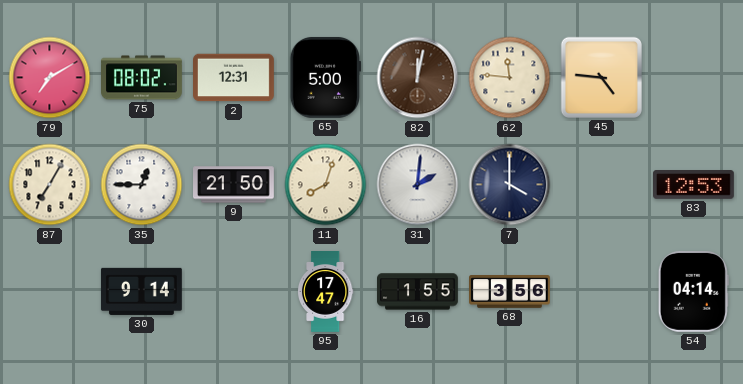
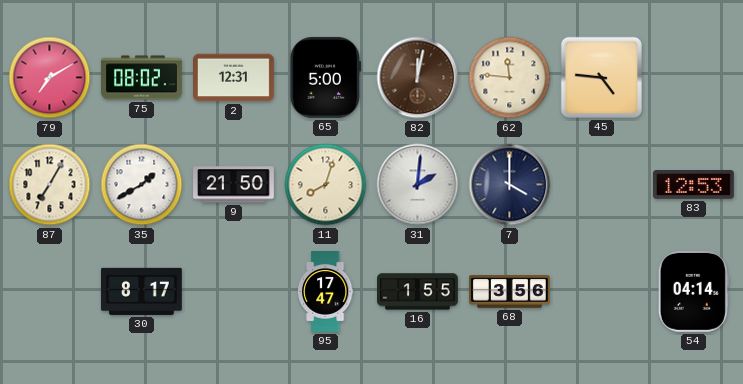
35: 12:45 -> 1:40
30: 9:14 -> 8:17
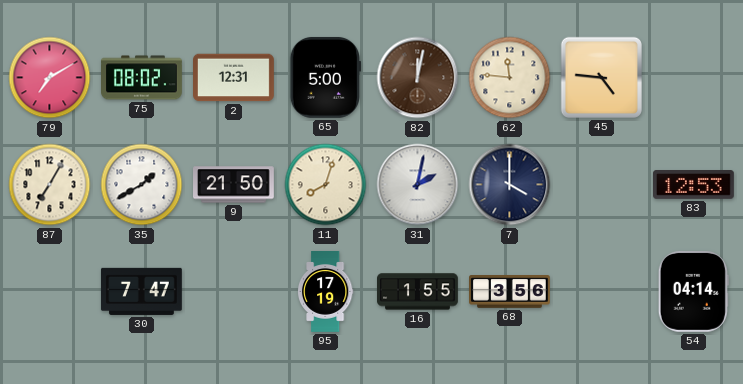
31: 2:01 -> 2:02
30: 8:17 -> 7:47
95: 17:47 -> 17:19
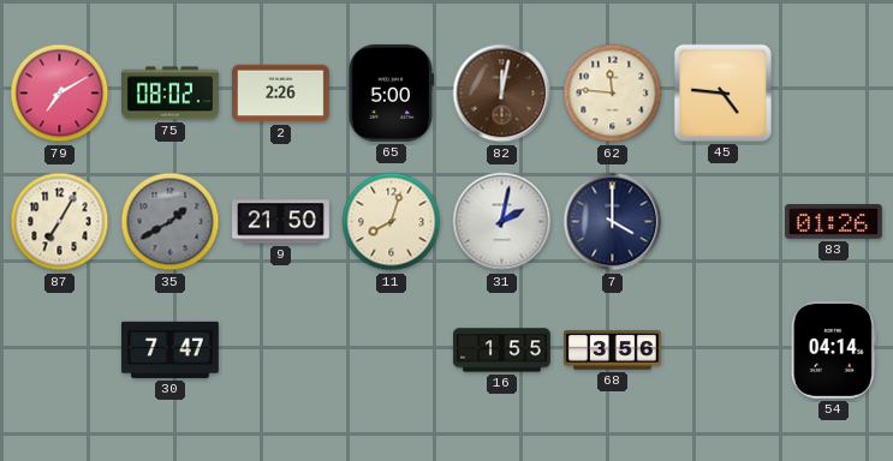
2: 12:31 -> 2:26
35 dial: white -> grey
83: 12:53 -> 01:26
95: 17:19 -> none
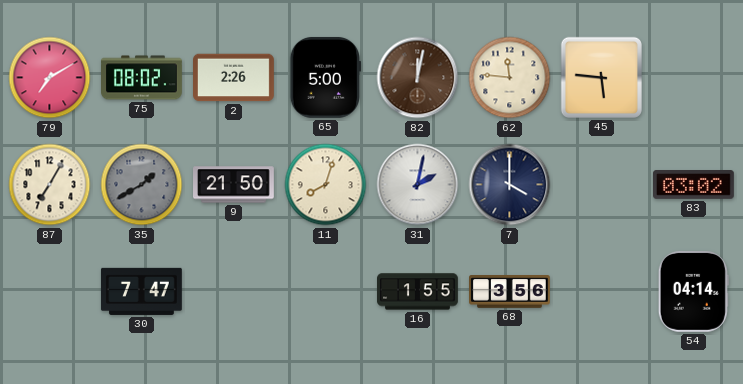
45: 4:46 -> 5:46
83: 01:26 -> 03:02
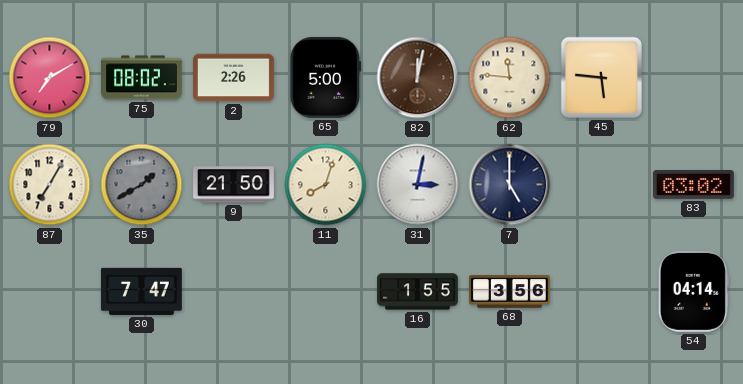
31: 2:02 -> 3:02
7: 4:00 -> 5:00
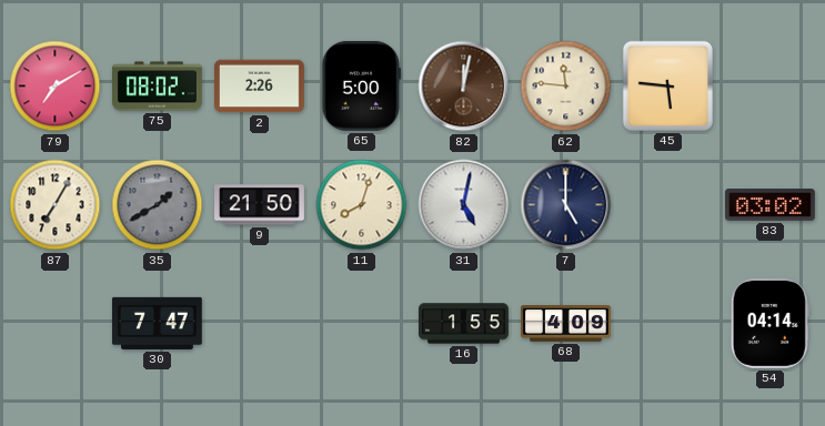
31: 3:02 -> 5:02
68: 3:56 -> 4:09
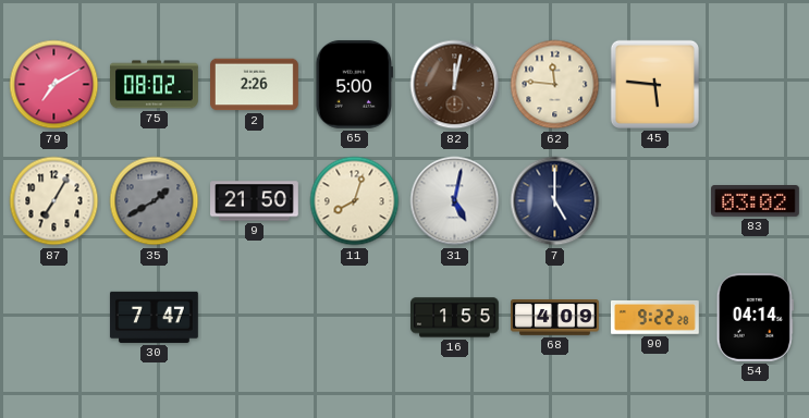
90: none -> 9:22
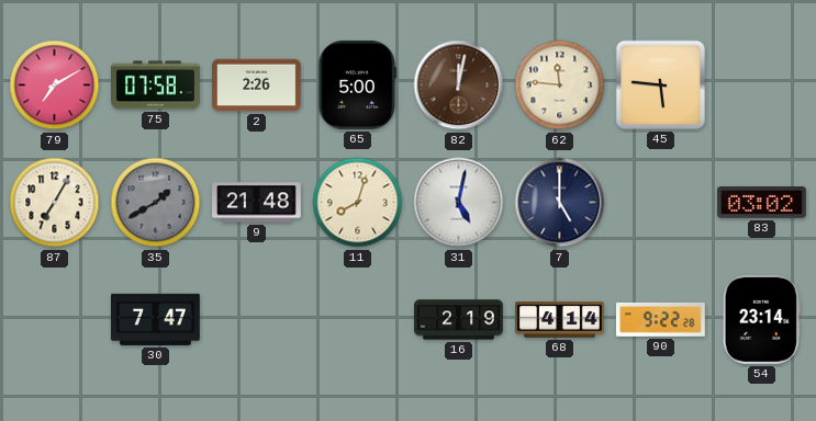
75: 08:02 -> 07:58
9: 21:50 -> 21:48
16: 1:55 -> 2:19
68: 4:09 -> 4:14
54: 04:14 -> 23:14
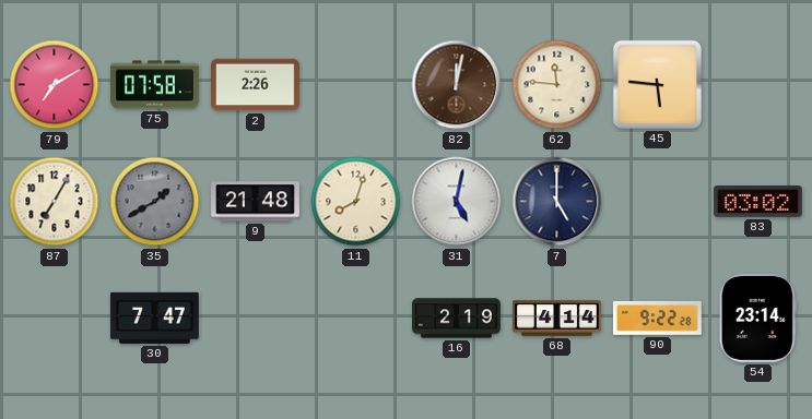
65: 5:00 -> none
